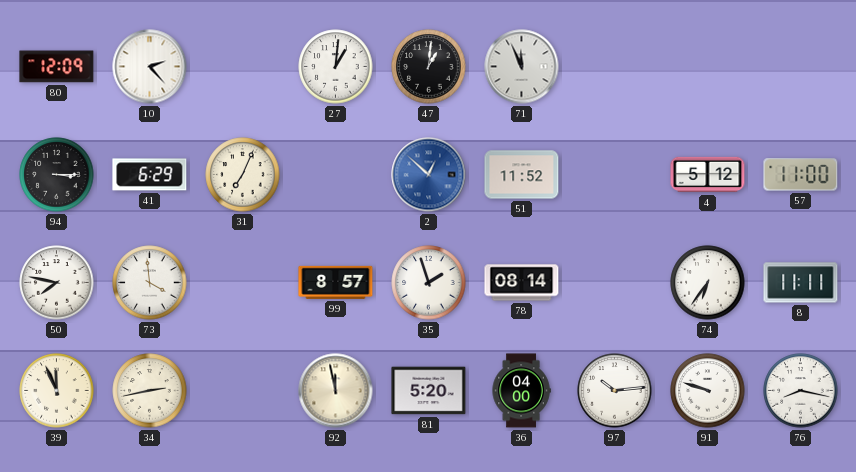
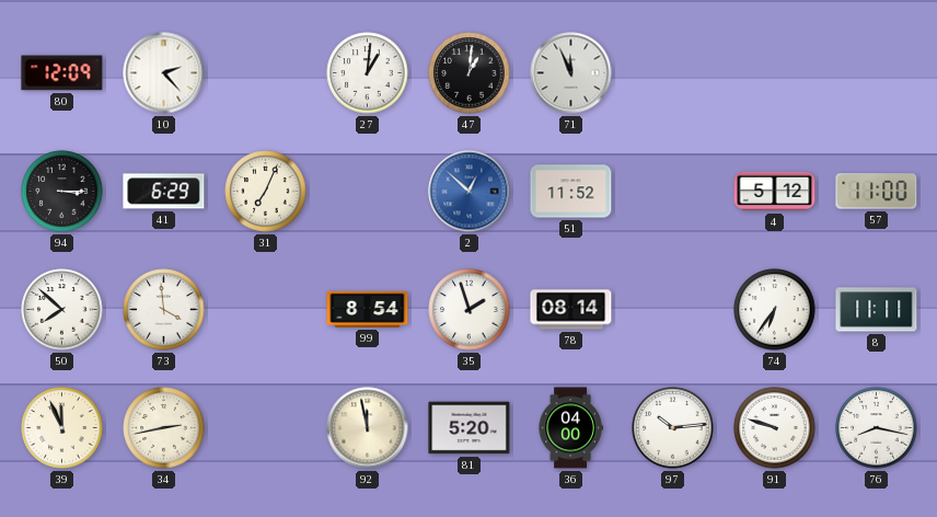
50: 7:47 -> 7:52
99: 8:57 -> 8:54
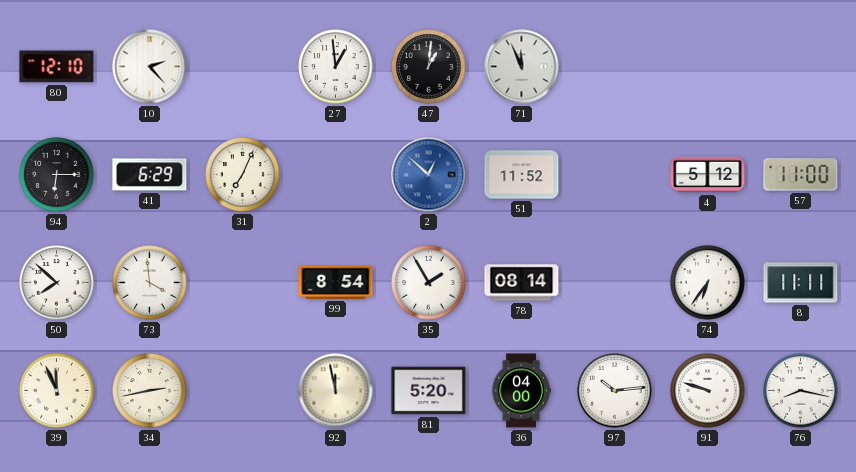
80: 12:09 -> 12:10
27: 1:01 -> 12:59
94: 3:15 -> 6:15
35: 1:57 -> 1:55
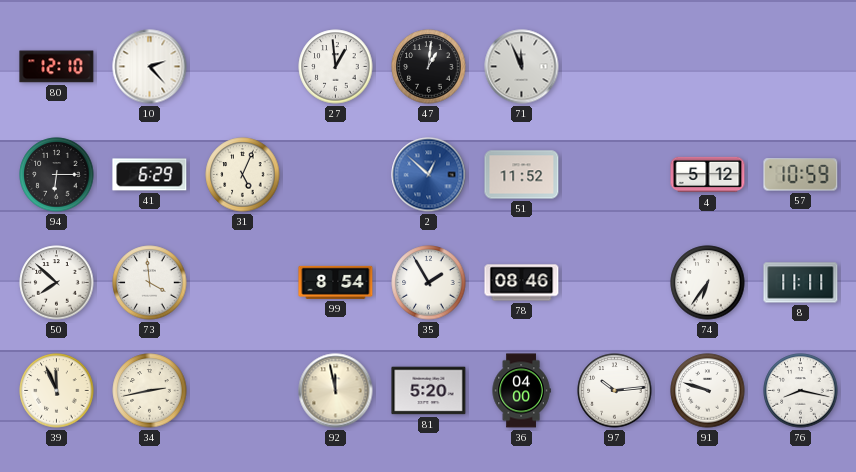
31: 7:04 -> 5:04
57: 11:00 -> 10:59
78: 08:14 -> 08:46
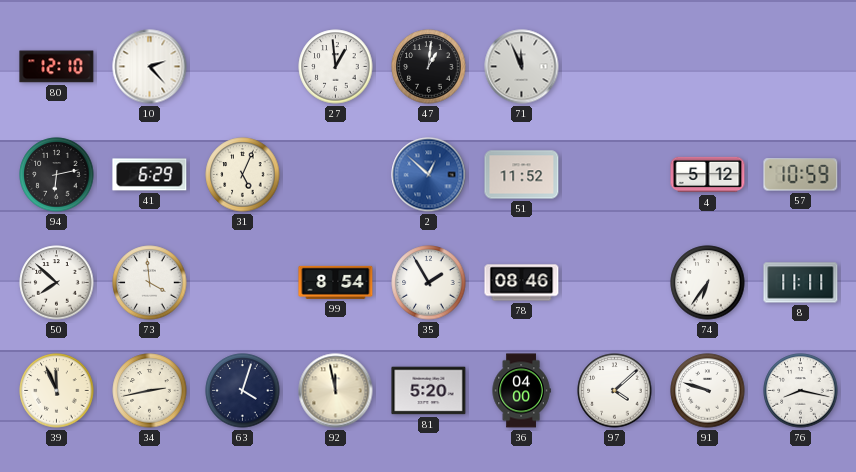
94: 6:15 -> 6:13
63: none -> 4:03
97: 10:14 -> 4:08
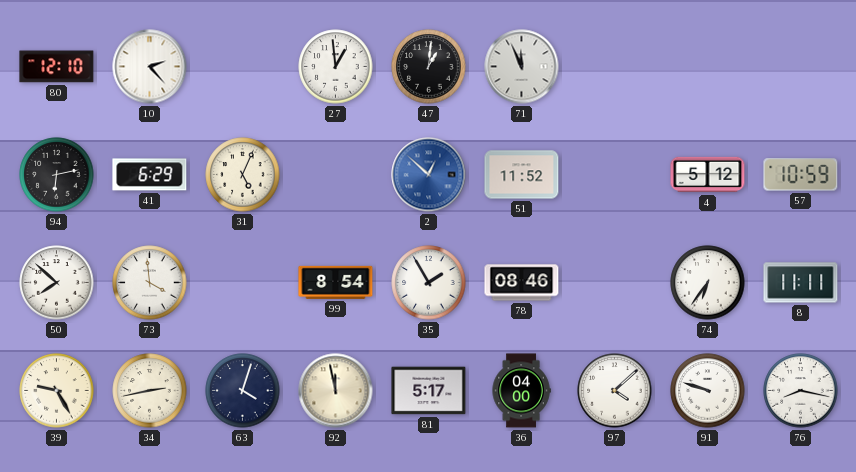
39: 11:56 -> 9:25
81: 5:20 -> 5:17
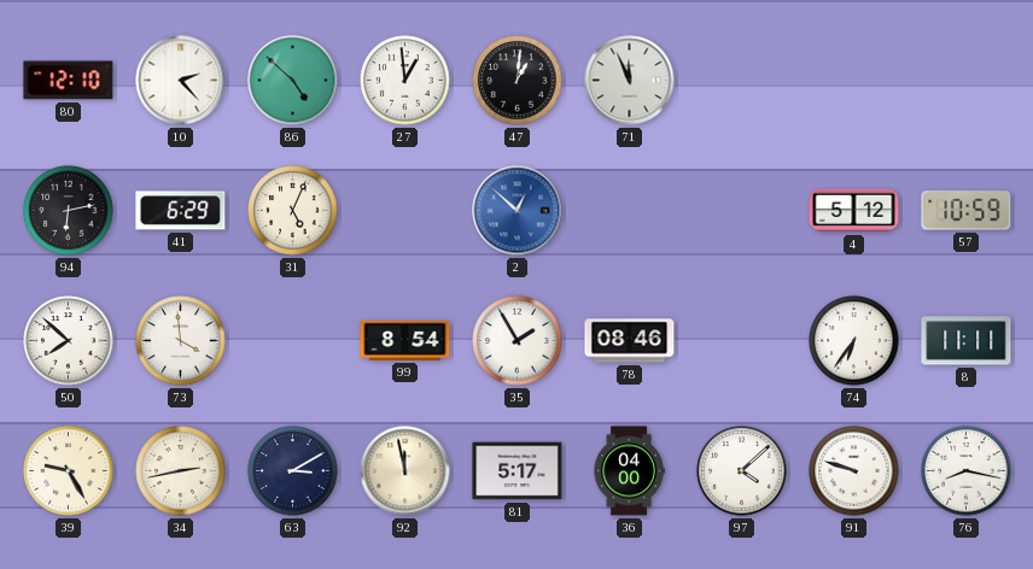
86: none -> 4:52
51: 11:52 -> none
63: 4:03 -> 3:10
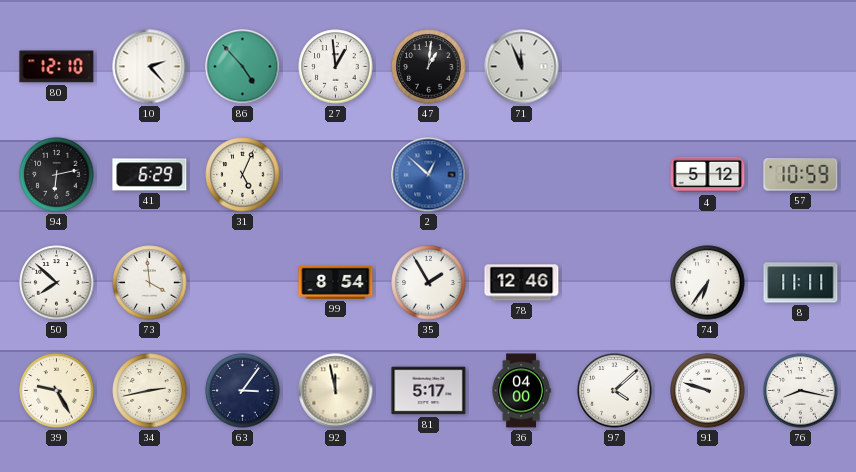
86: 4:52 -> 4:53
78: 08:46 -> 12:46
63: 3:10 -> 3:06
